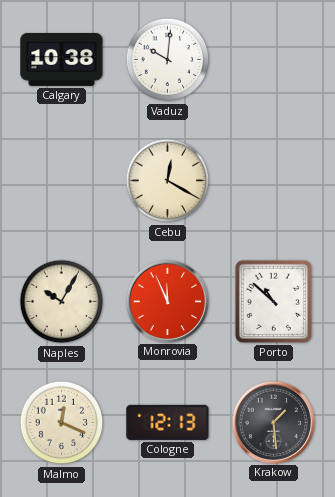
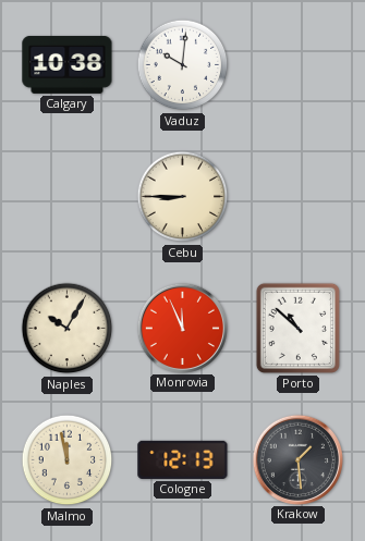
Cebu: 12:20 -> 8:45
Malmo: 12:19 -> 11:58
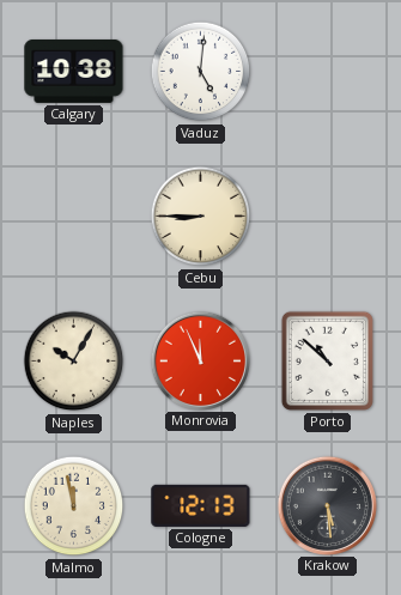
Vaduz: 10:01 -> 5:01
Krakow: 1:29 -> 5:29
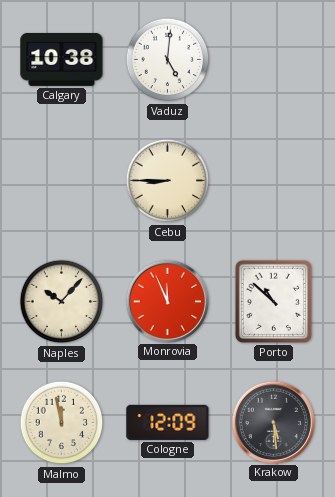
Naples: 10:05 -> 10:07
Cologne: 12:13 -> 12:09
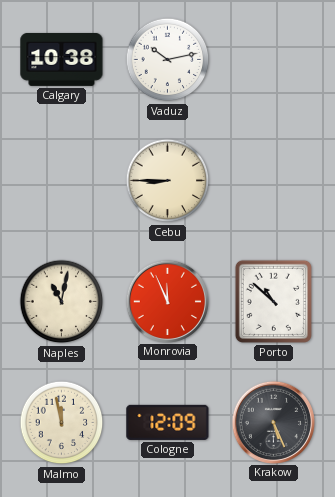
Vaduz: 5:01 -> 10:13
Naples: 10:07 -> 11:02
Krakow: 5:29 -> 5:26
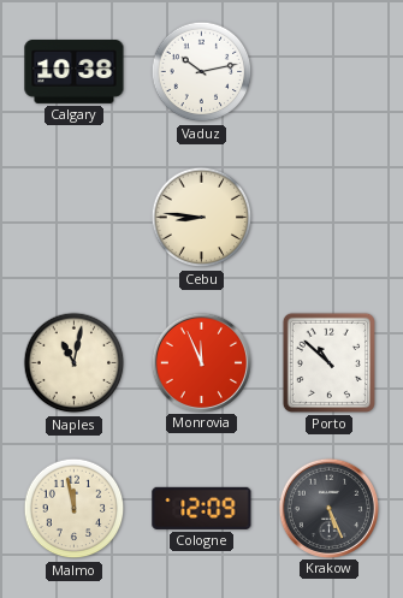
Cebu: 8:45 -> 8:46
